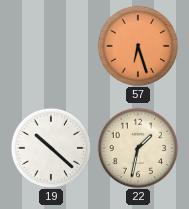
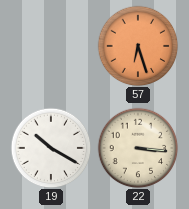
19: 10:22 -> 10:20
22: 1:32 -> 3:16
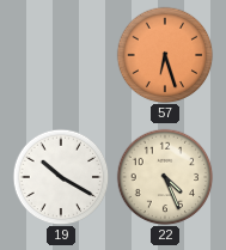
22: 3:16 -> 4:26
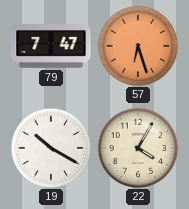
79: none -> 7:47
22: 4:26 -> 4:05
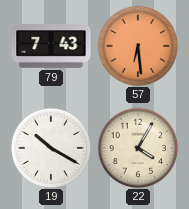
79: 7:47 -> 7:43
57: 6:27 -> 6:29
